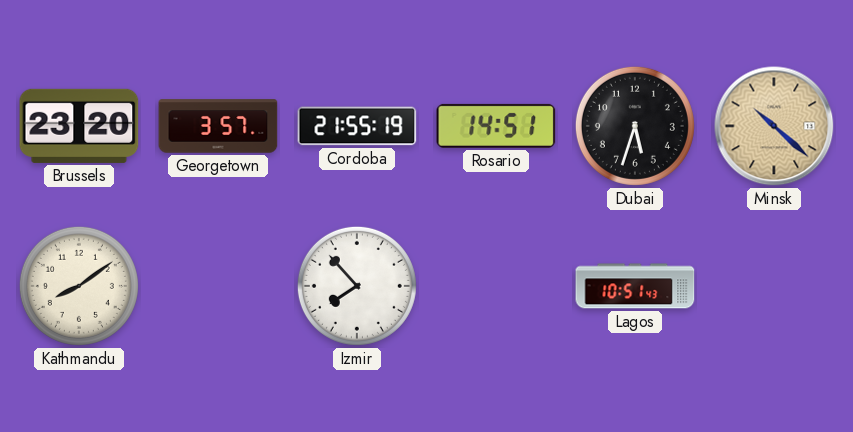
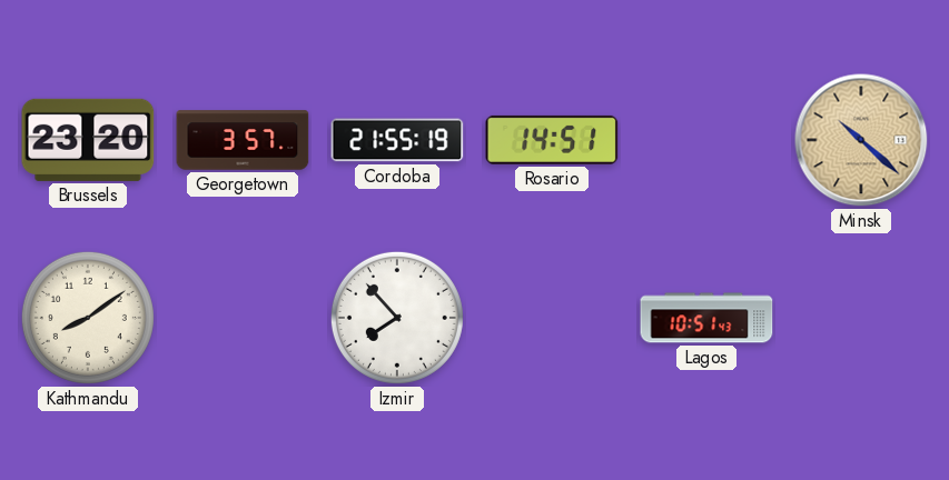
Dubai: 5:33 -> none
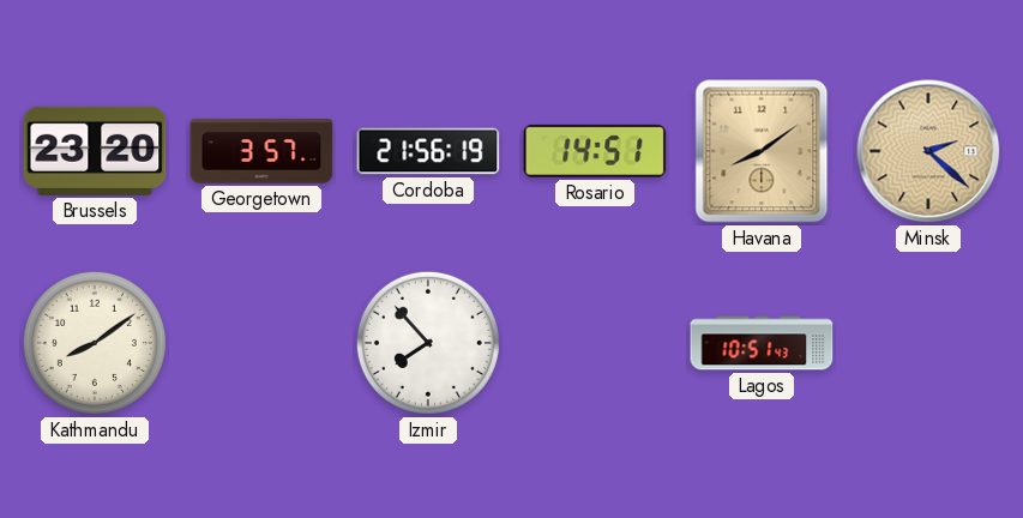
Cordoba: 21:55 -> 21:56
Havana: none -> 8:09
Minsk: 10:22 -> 2:22
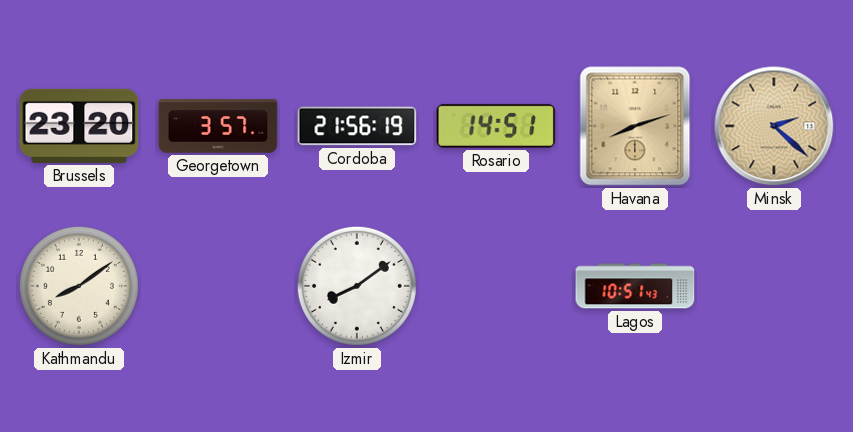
Havana: 8:09 -> 8:12
Izmir: 7:53 -> 8:09
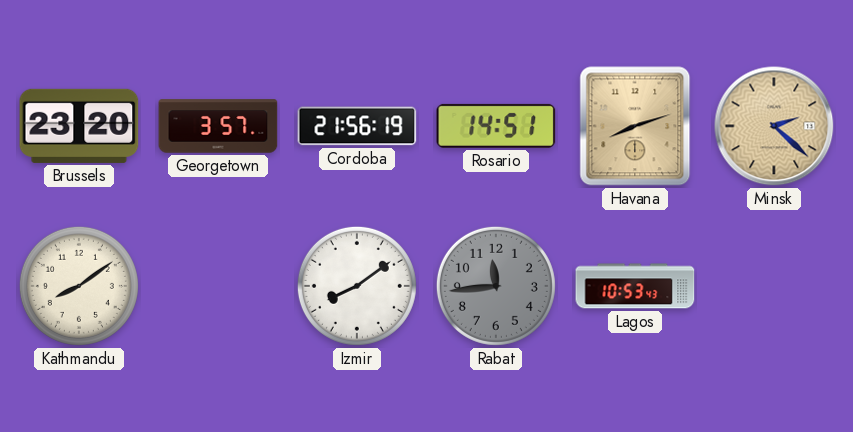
Rabat: none -> 11:44
Lagos: 10:51 -> 10:53
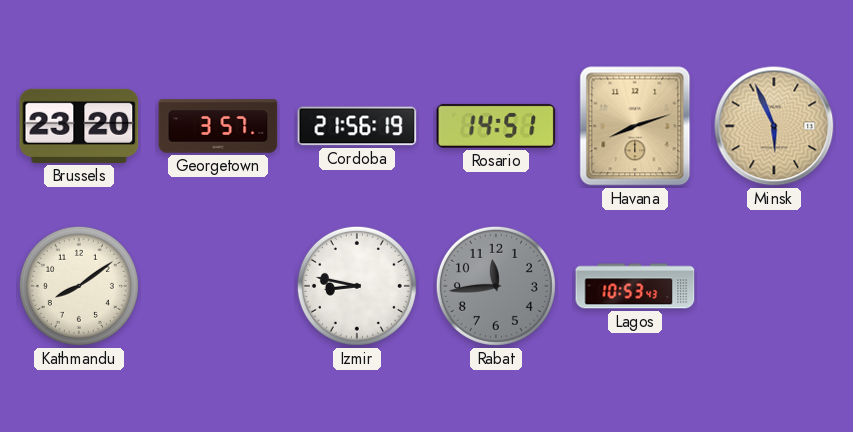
Minsk: 2:22 -> 5:56
Izmir: 8:09 -> 8:47
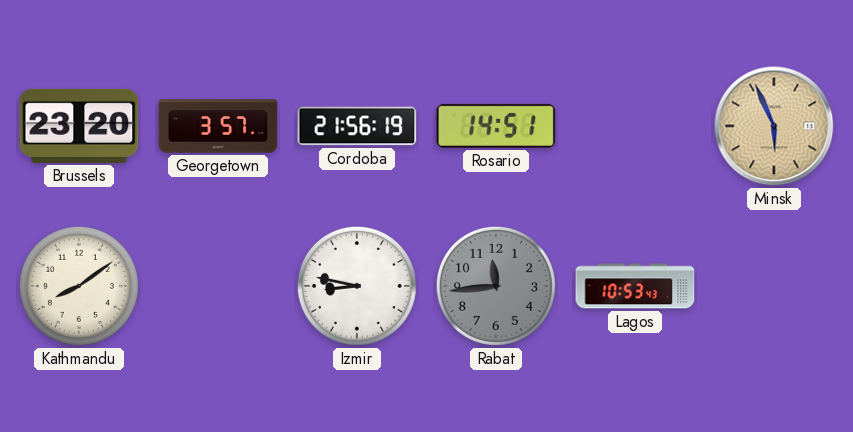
Havana: 8:12 -> none
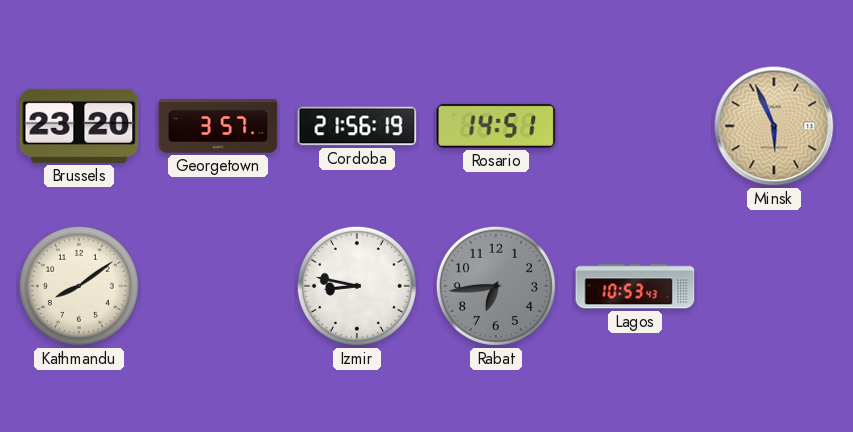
Rabat: 11:44 -> 6:44
